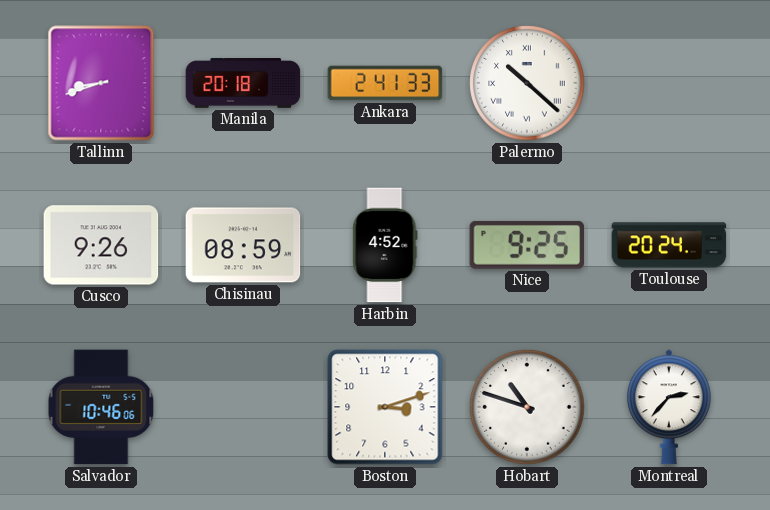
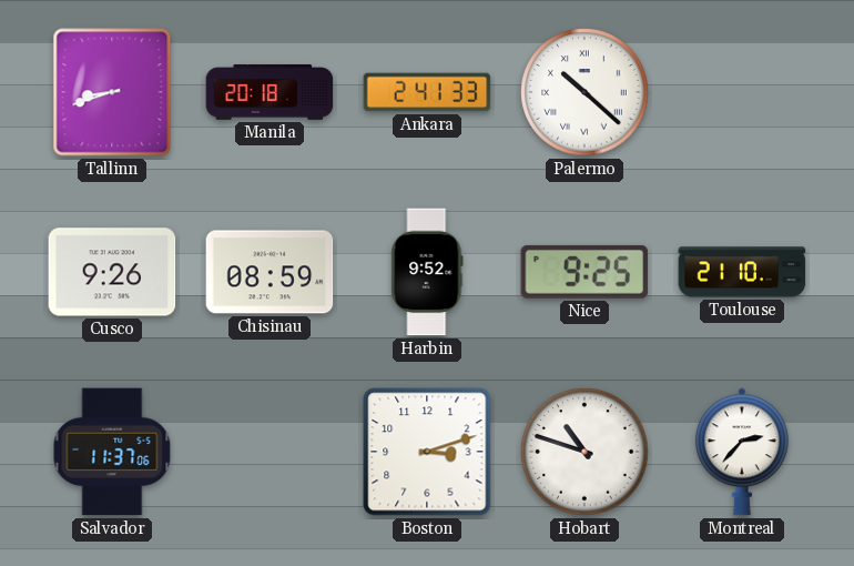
Harbin: 4:52 -> 9:52
Toulouse: 20:24 -> 21:10
Salvador: 10:46 -> 11:37
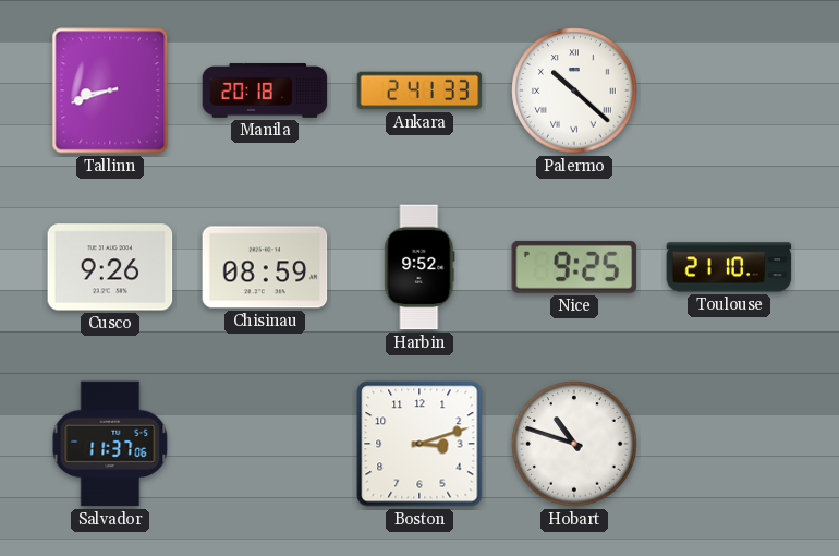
Montreal: 2:37 -> none
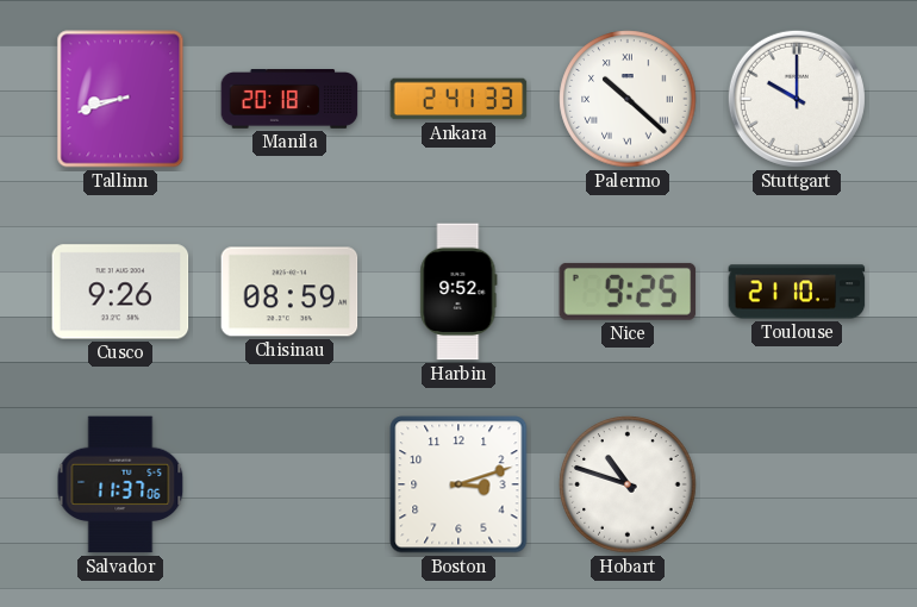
Stuttgart: none -> 10:00
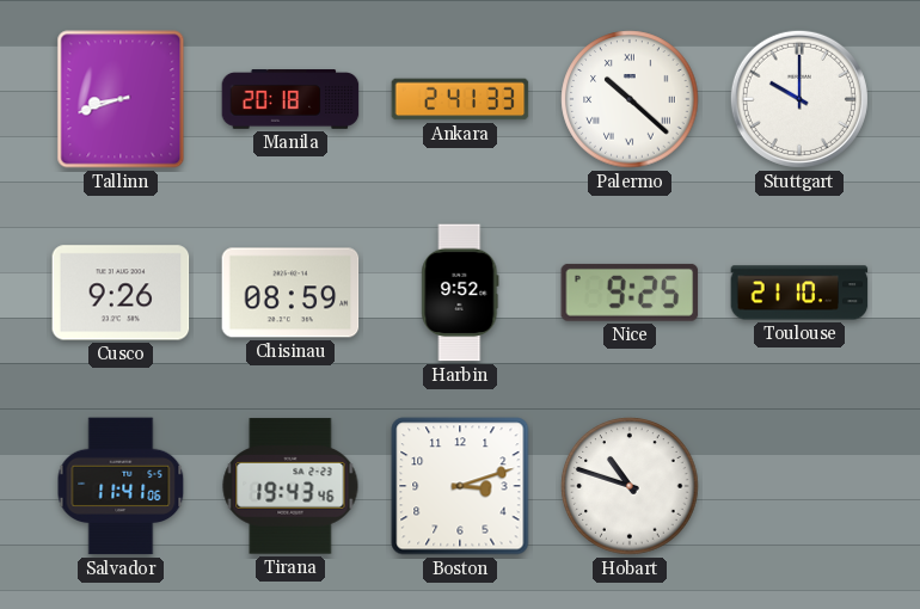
Salvador: 11:37 -> 11:41
Tirana: none -> 19:43
